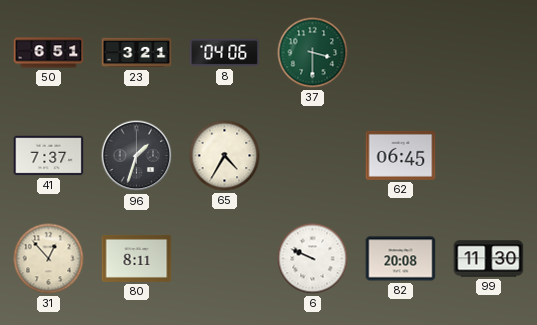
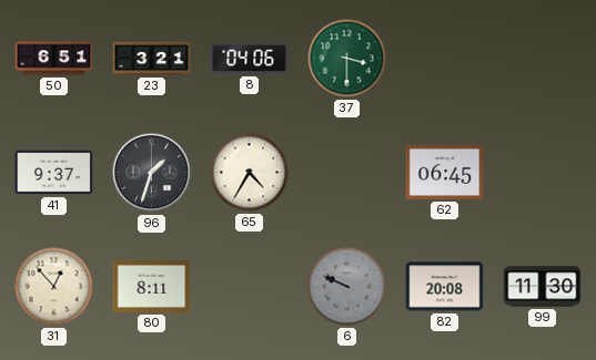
41: 7:37 -> 9:37
6 dial: white -> grey
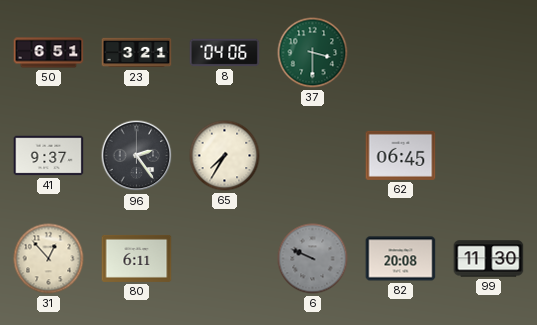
96: 1:33 -> 2:24
65: 4:35 -> 7:35
80: 8:11 -> 6:11
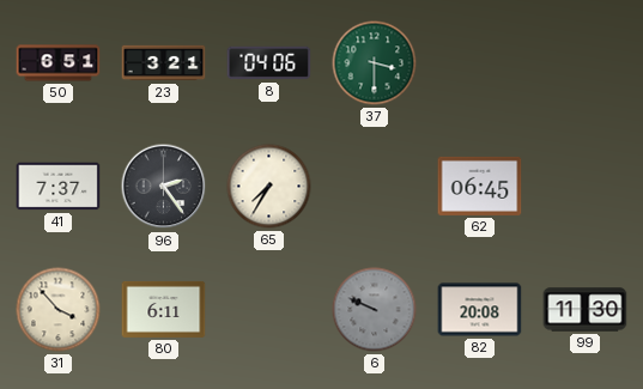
41: 9:37 -> 7:37
31: 12:53 -> 3:53
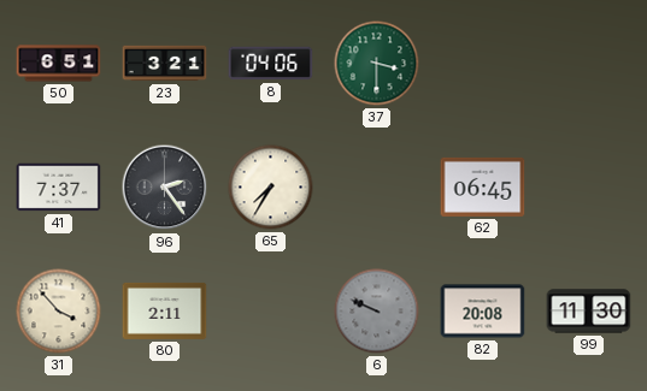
80: 6:11 -> 2:11
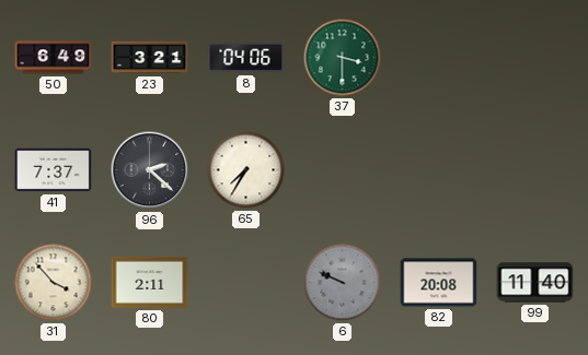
50: 6:51 -> 6:49
96: 2:24 -> 2:22
62: 06:45 -> none
99: 11:30 -> 11:40
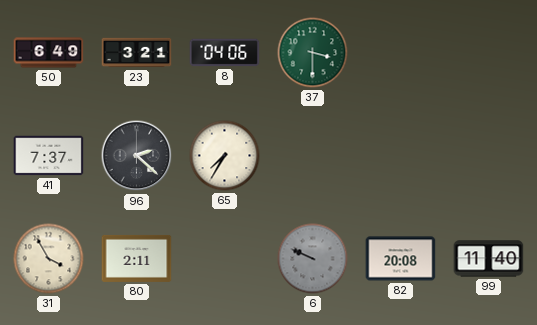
31: 3:53 -> 3:55
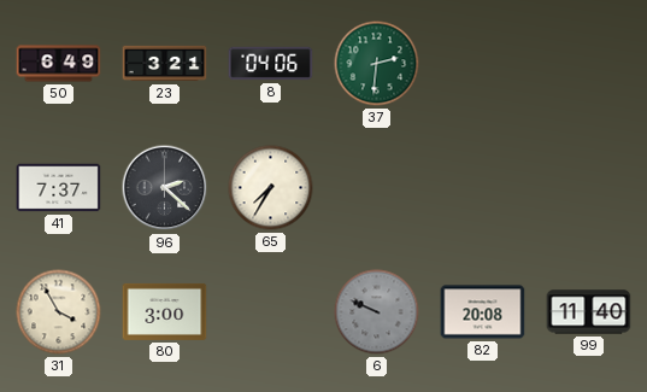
37: 3:30 -> 2:31
80: 2:11 -> 3:00
